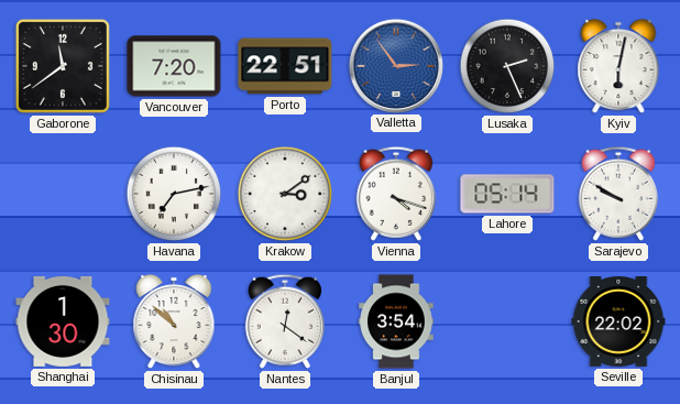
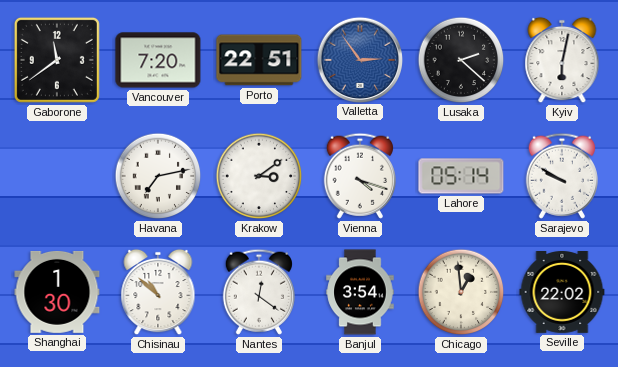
Lusaka: 2:26 -> 2:22
Chicago: none -> 12:59
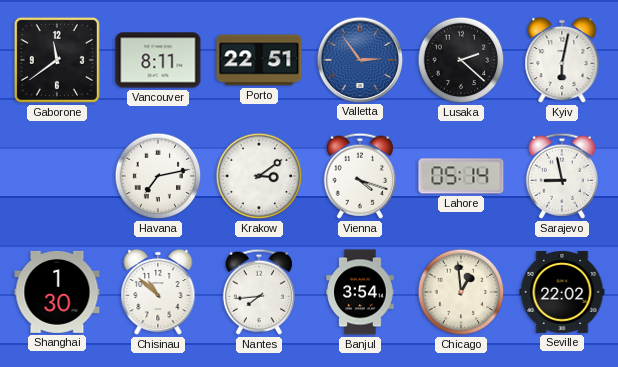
Vancouver: 7:20 -> 8:11
Sarajevo: 9:50 -> 8:58
Nantes: 12:21 -> 7:44
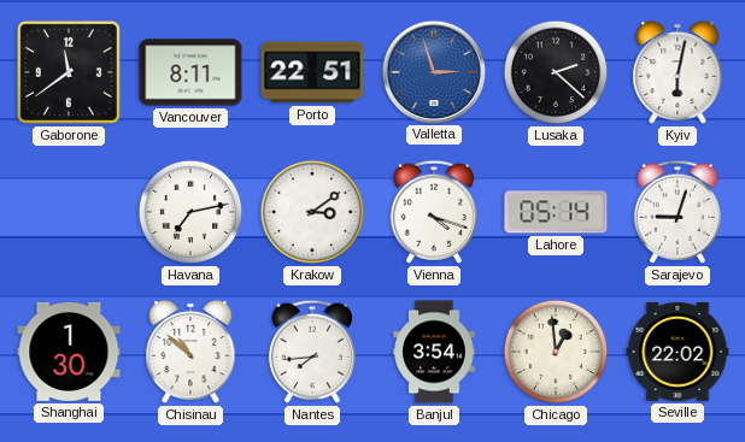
Valletta: 2:54 -> 2:57
Sarajevo: 8:58 -> 9:03
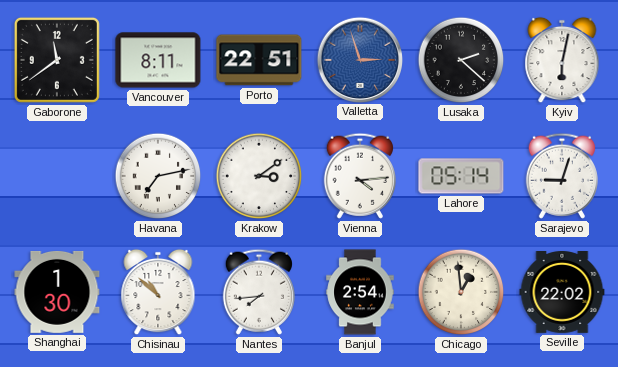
Vienna: 4:18 -> 4:14
Banjul: 3:54 -> 2:54
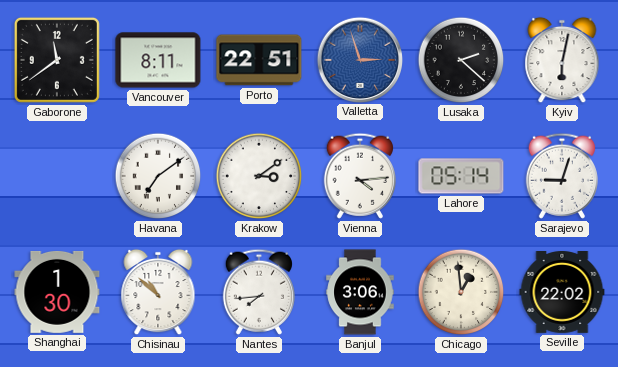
Havana: 7:13 -> 7:09
Banjul: 2:54 -> 3:06
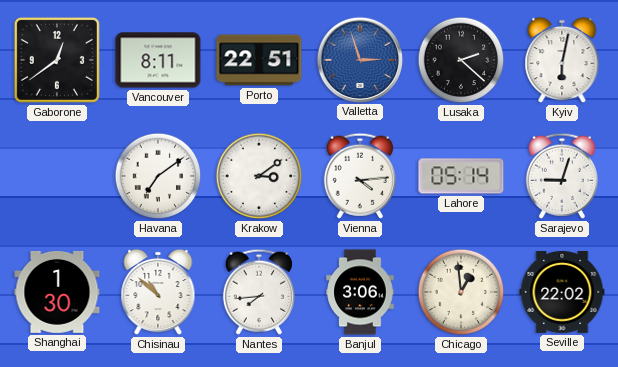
Gaborone: 11:39 -> 12:39
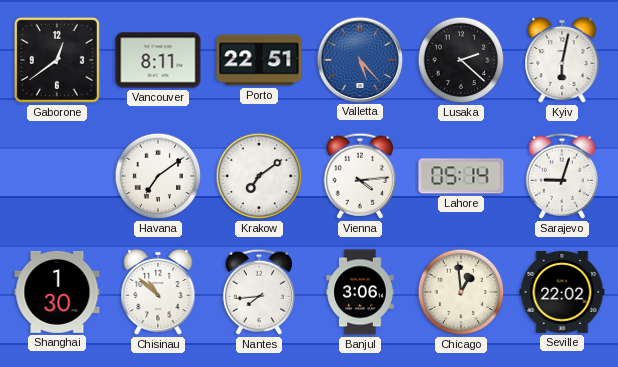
Valletta: 2:57 -> 5:23
Krakow: 3:09 -> 7:09
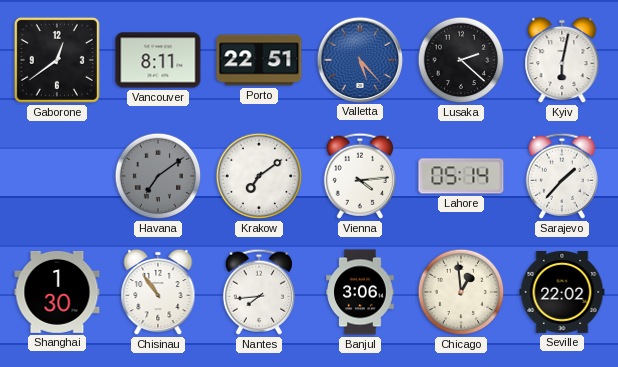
Havana dial: white -> grey
Sarajevo: 9:03 -> 1:37
Chisinau: 10:52 -> 10:54
